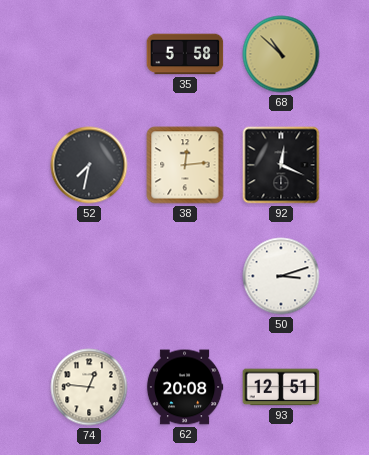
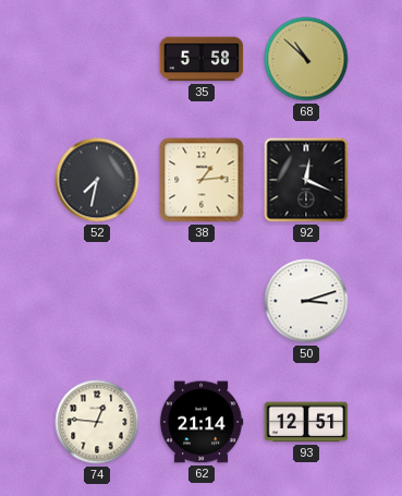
38: 12:14 -> 1:14
62: 20:08 -> 21:14
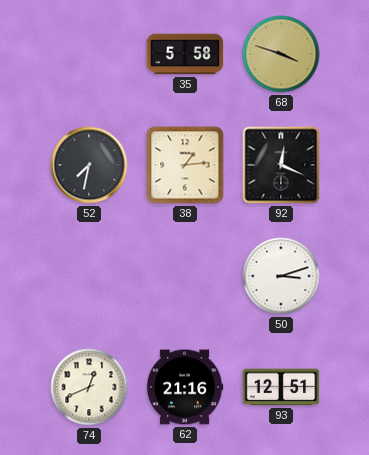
68: 10:52 -> 3:48
74: 12:46 -> 12:41
62: 21:14 -> 21:16
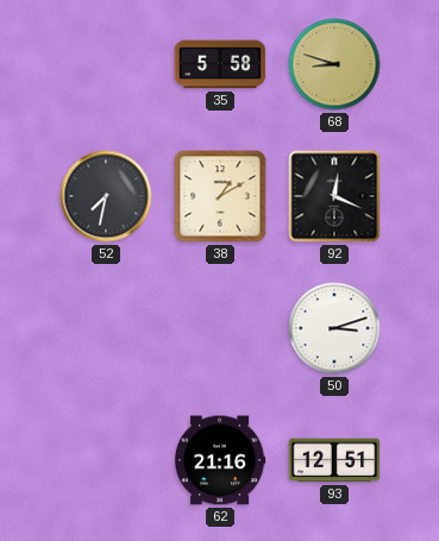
68: 3:48 -> 8:48
38: 1:14 -> 1:10
74: 12:41 -> none
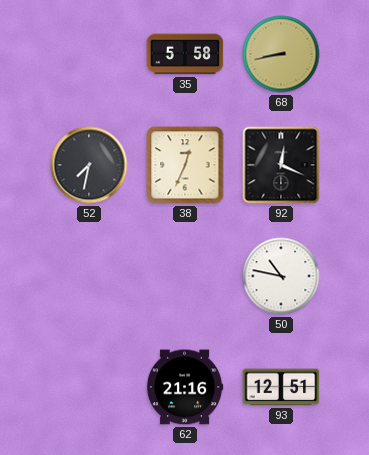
68: 8:48 -> 8:43
38: 1:10 -> 12:34
50: 3:12 -> 10:47
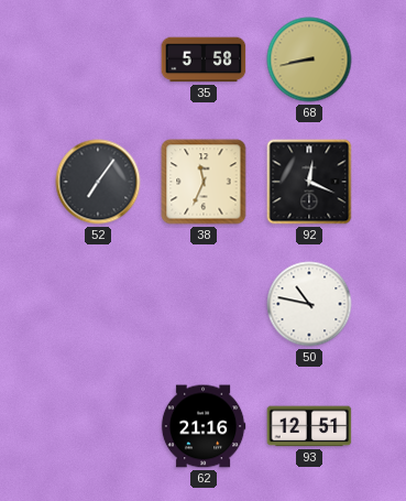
52: 7:32 -> 7:06
38: 12:34 -> 11:34
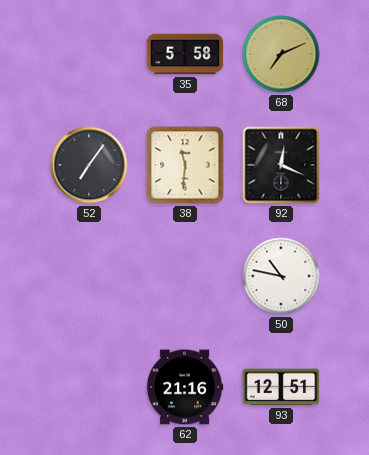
68: 8:43 -> 7:11
38: 11:34 -> 11:31
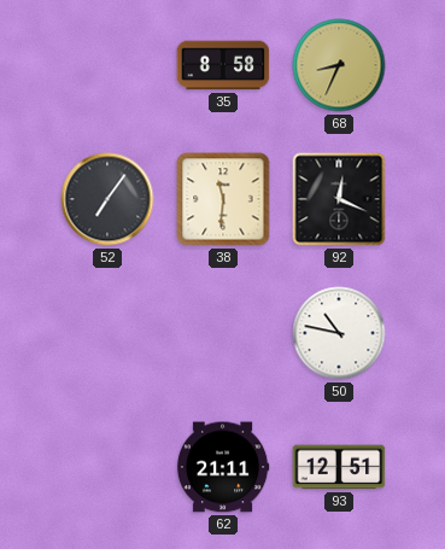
35: 5:58 -> 8:58
68: 7:11 -> 8:34
62: 21:16 -> 21:11
